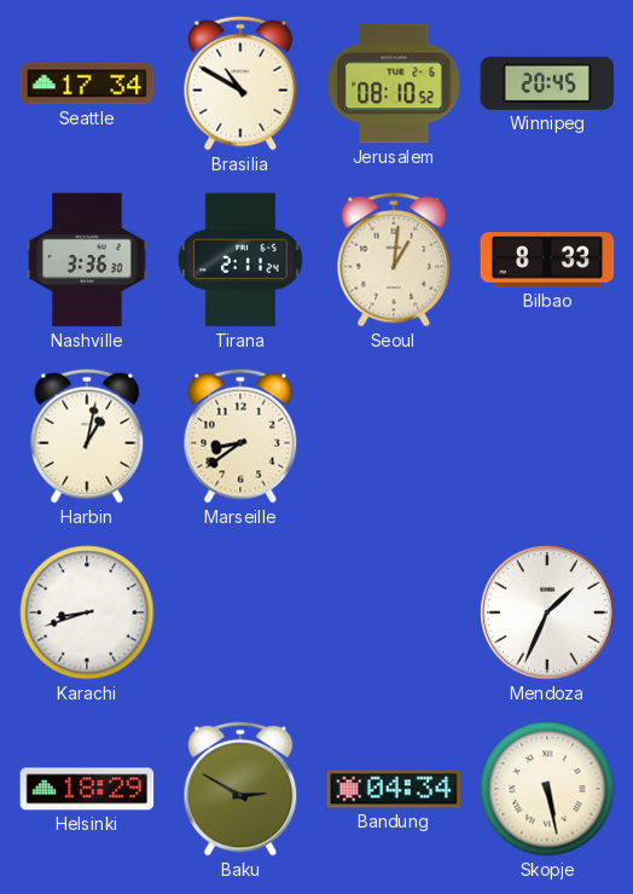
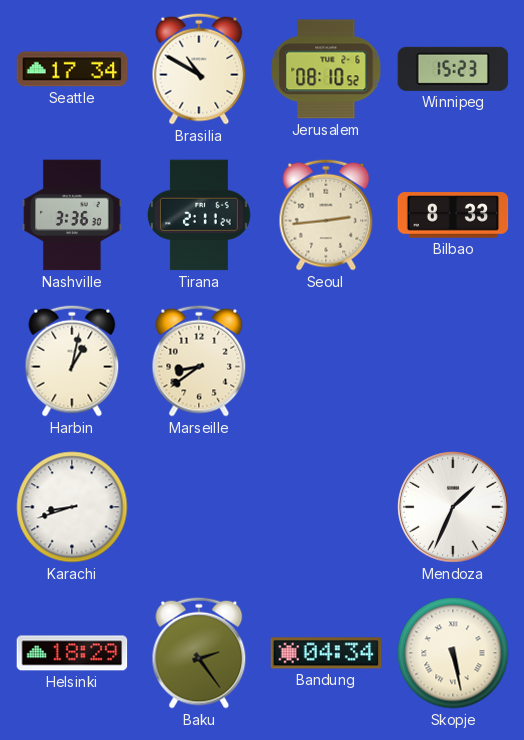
Winnipeg: 20:45 -> 15:23
Seoul: 1:01 -> 2:44
Baku: 2:50 -> 2:24
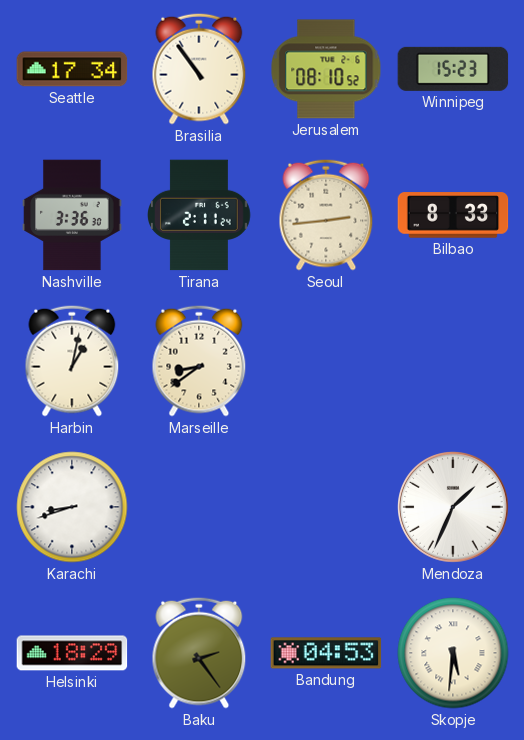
Brasilia: 10:50 -> 10:54
Bandung: 04:34 -> 04:53
Skopje: 5:28 -> 5:31
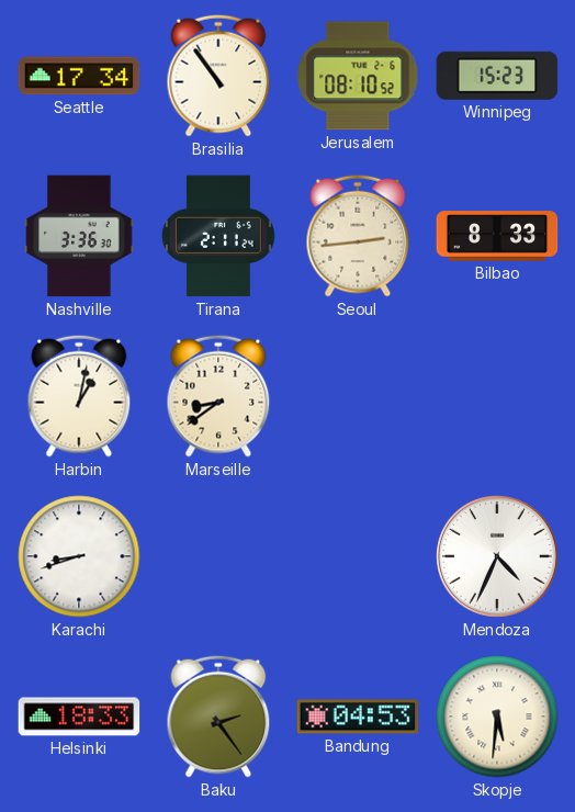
Mendoza: 1:34 -> 4:34
Helsinki: 18:29 -> 18:33
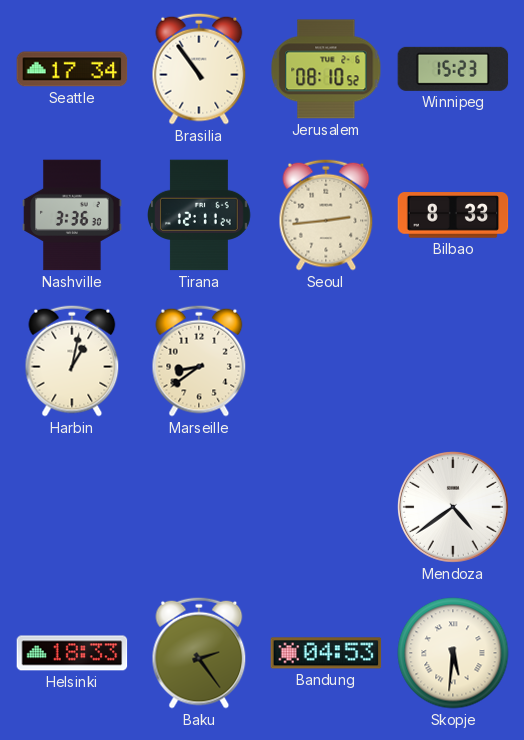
Tirana: 2:11 -> 12:11
Karachi: 8:42 -> none
Mendoza: 4:34 -> 4:39
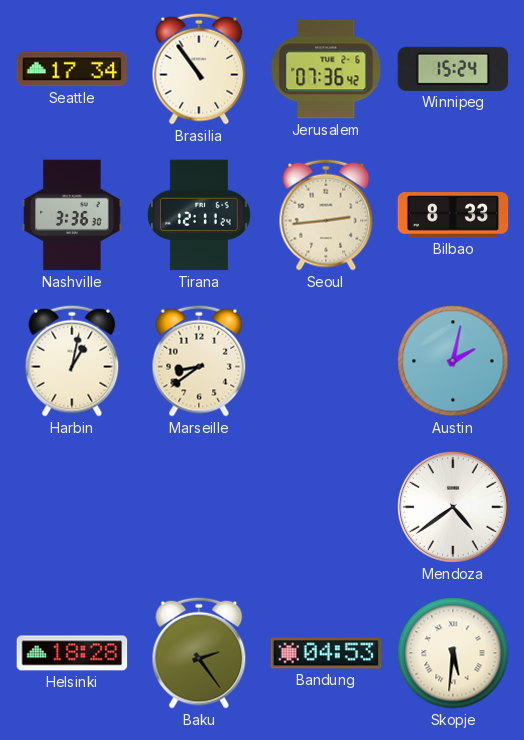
Jerusalem: 08:10 -> 07:36
Winnipeg: 15:23 -> 15:24
Austin: none -> 2:02
Helsinki: 18:33 -> 18:28
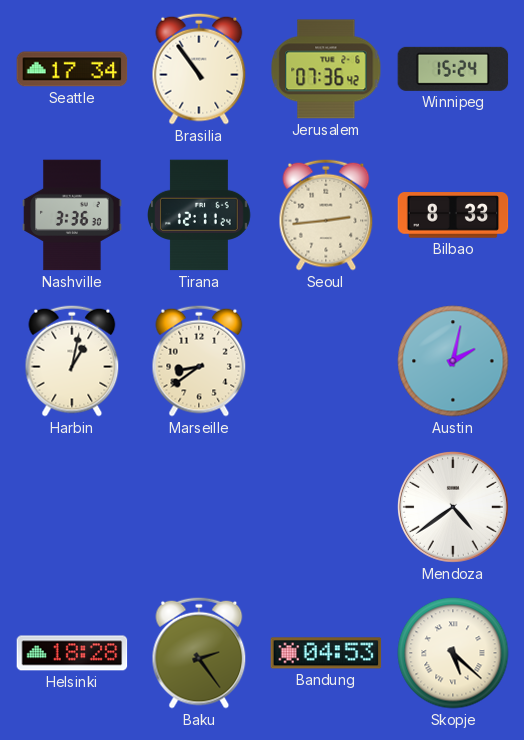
Skopje: 5:31 -> 5:22
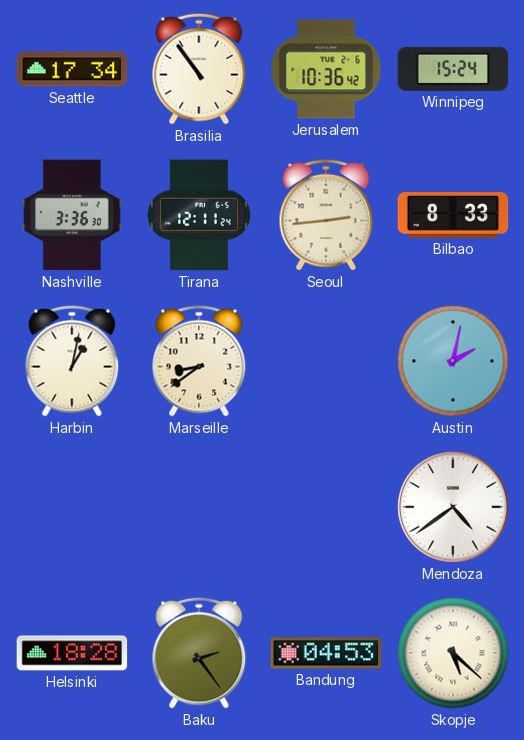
Jerusalem: 07:36 -> 10:36
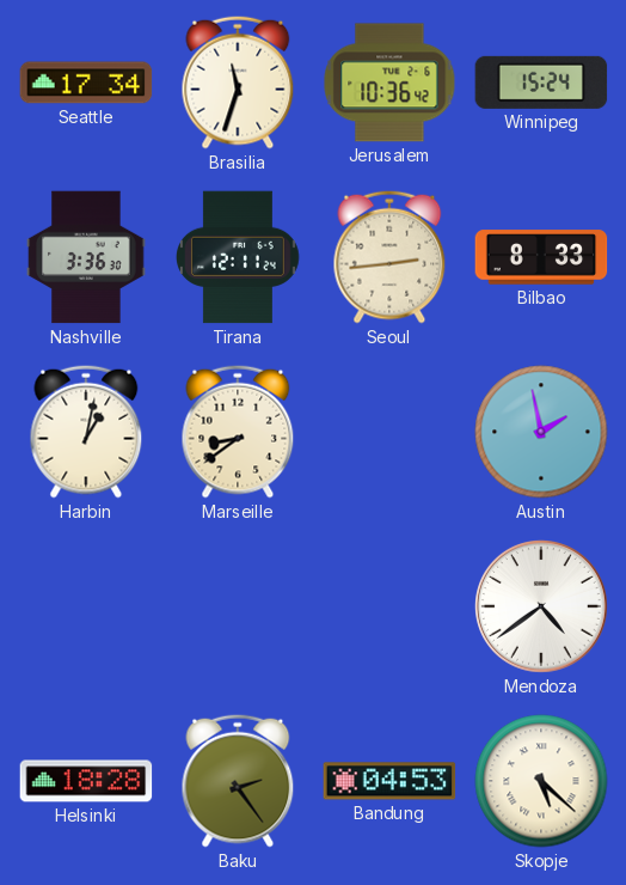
Brasilia: 10:54 -> 11:33
Austin: 2:02 -> 1:58
